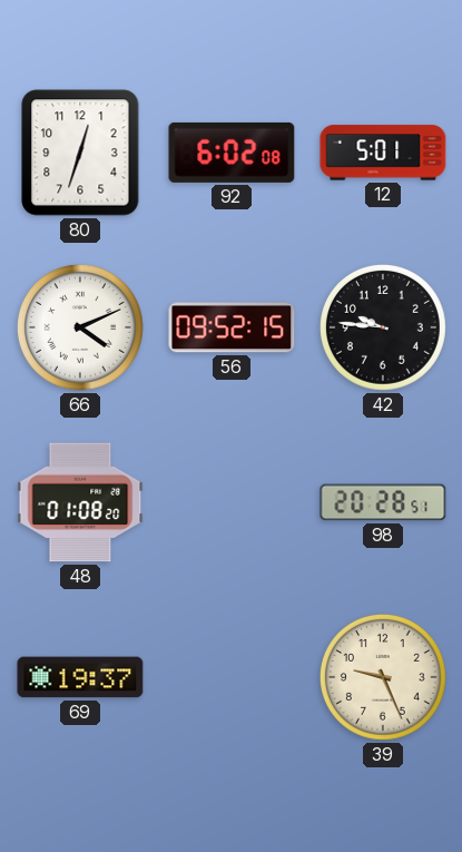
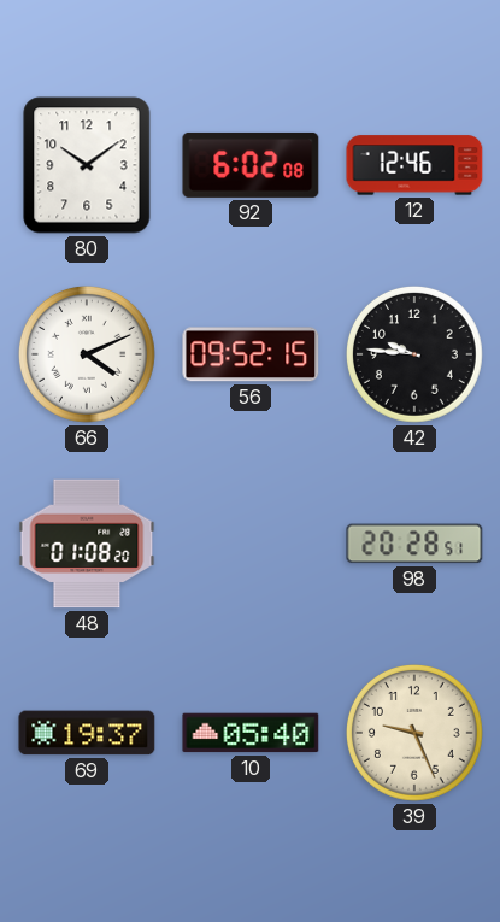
80: 12:33 -> 10:09
12: 5:01 -> 12:46
10: none -> 05:40
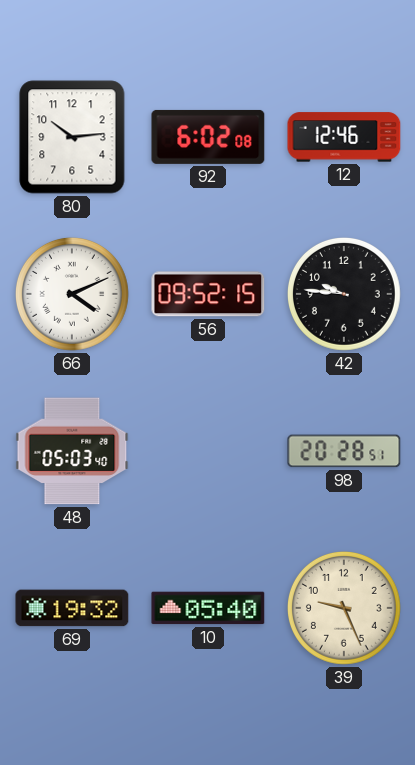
80: 10:09 -> 10:14
48: 01:08 -> 05:03
69: 19:37 -> 19:32
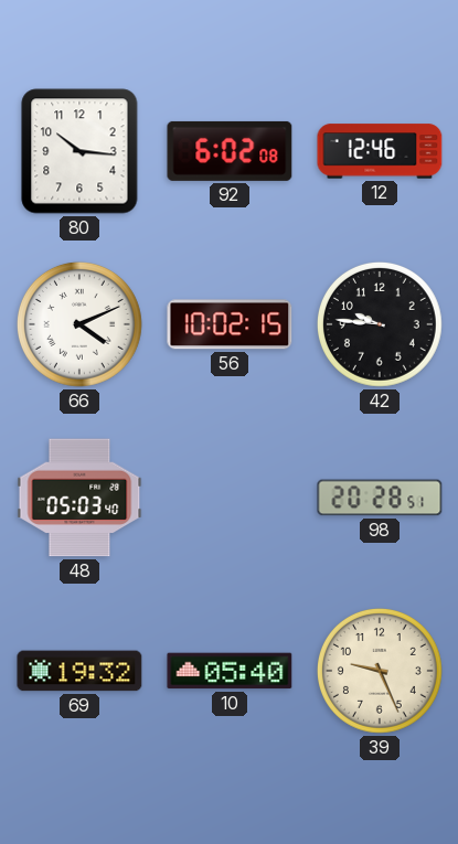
80: 10:14 -> 10:16
56: 09:52 -> 10:02
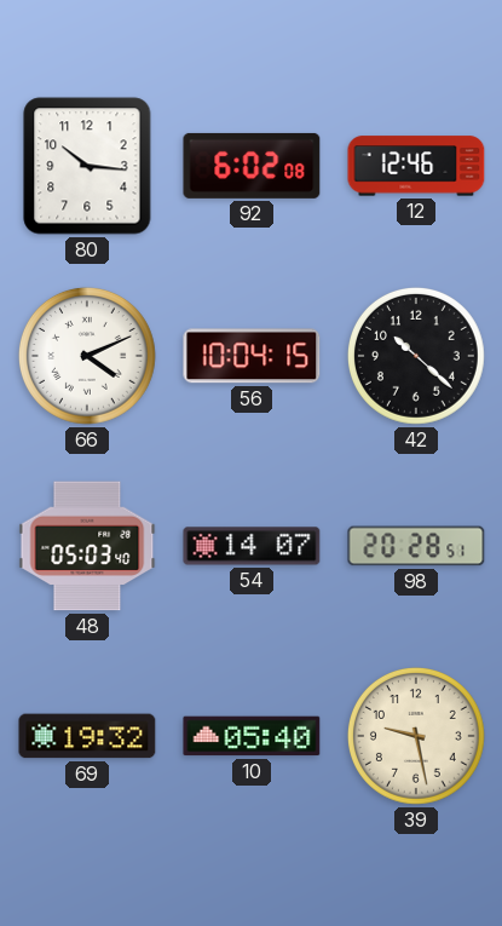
56: 10:02 -> 10:04
42: 9:46 -> 10:22
54: none -> 14:07
39: 9:26 -> 9:28
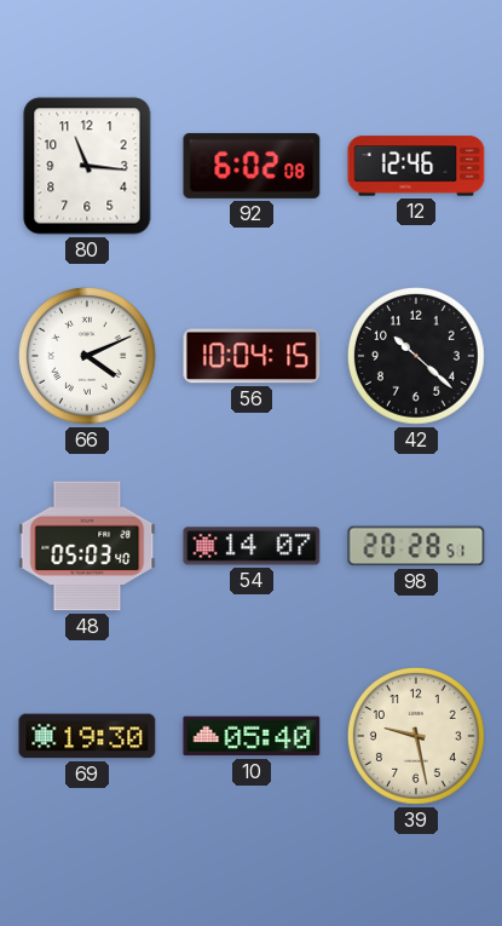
80: 10:16 -> 11:16
69: 19:32 -> 19:30
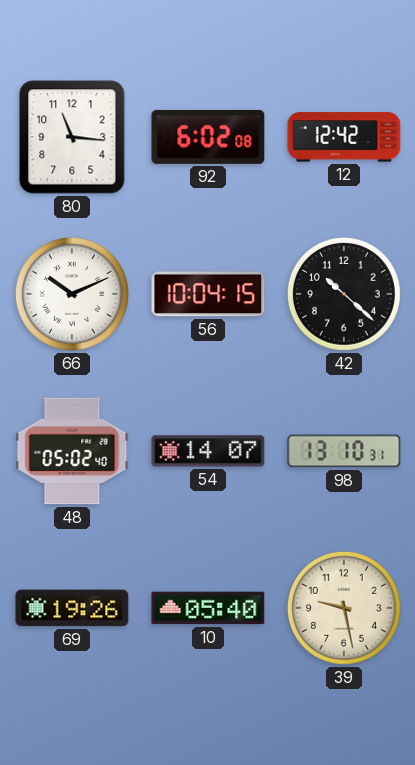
12: 12:46 -> 12:42
66: 4:11 -> 10:11
48: 05:03 -> 05:02
98: 20:28 -> 13:10
69: 19:30 -> 19:26
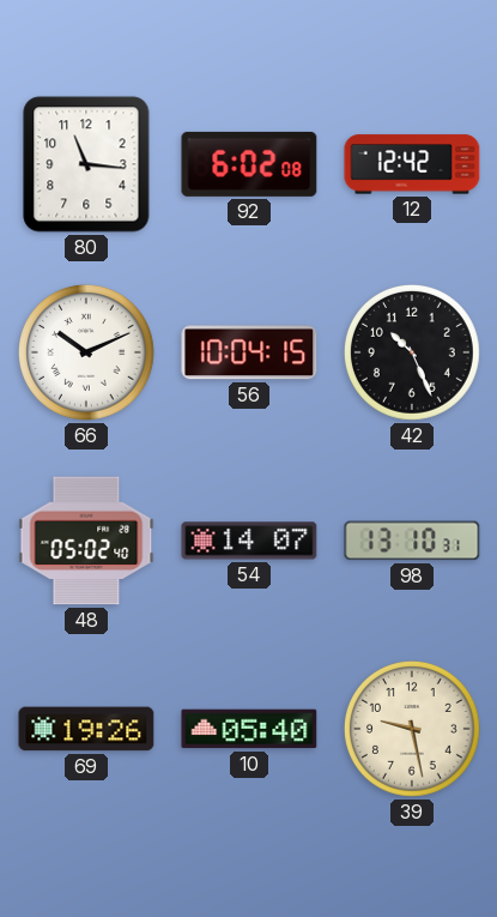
42: 10:22 -> 10:26
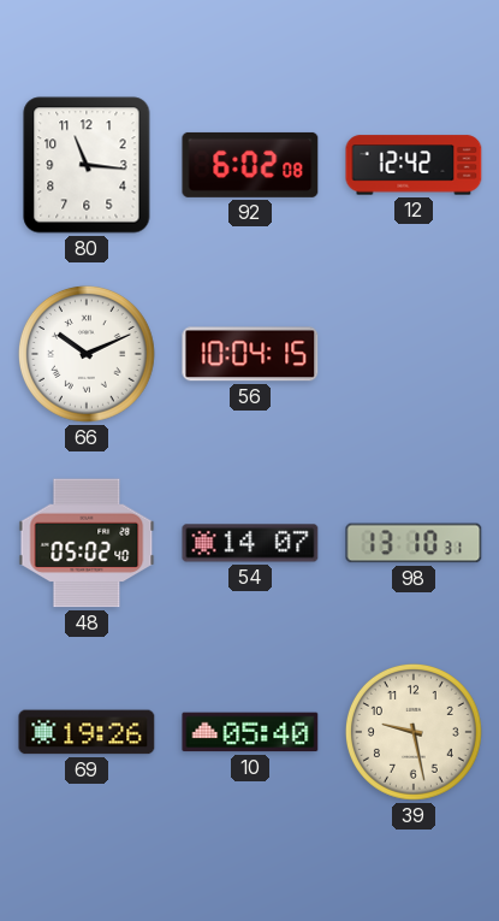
42: 10:26 -> none
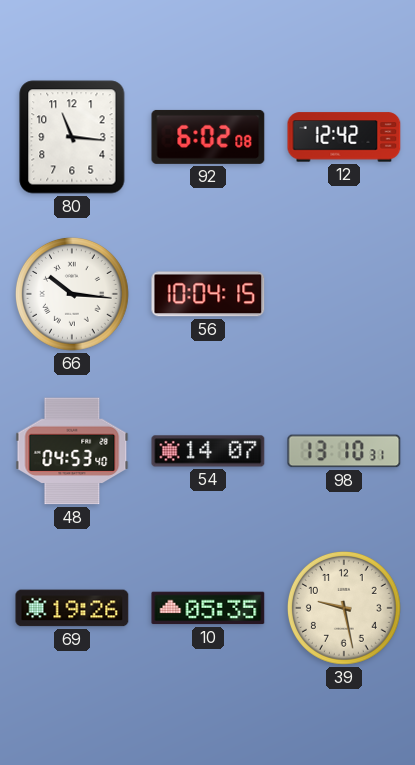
66: 10:11 -> 10:16
48: 05:02 -> 04:53
10: 05:40 -> 05:35
